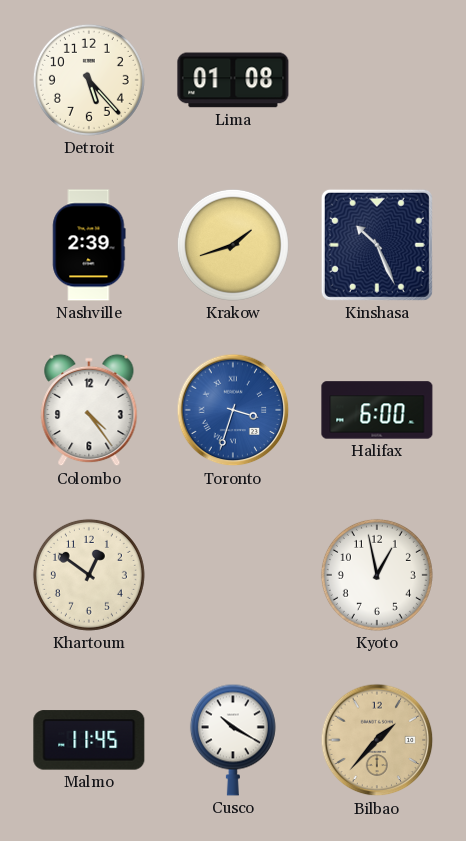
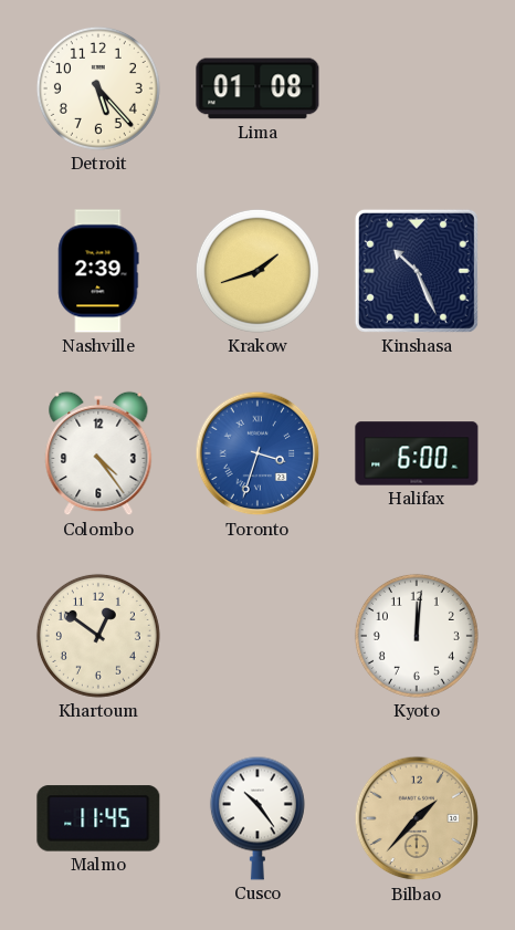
Kyoto: 12:58 -> 12:01
Cusco: 10:20 -> 10:24
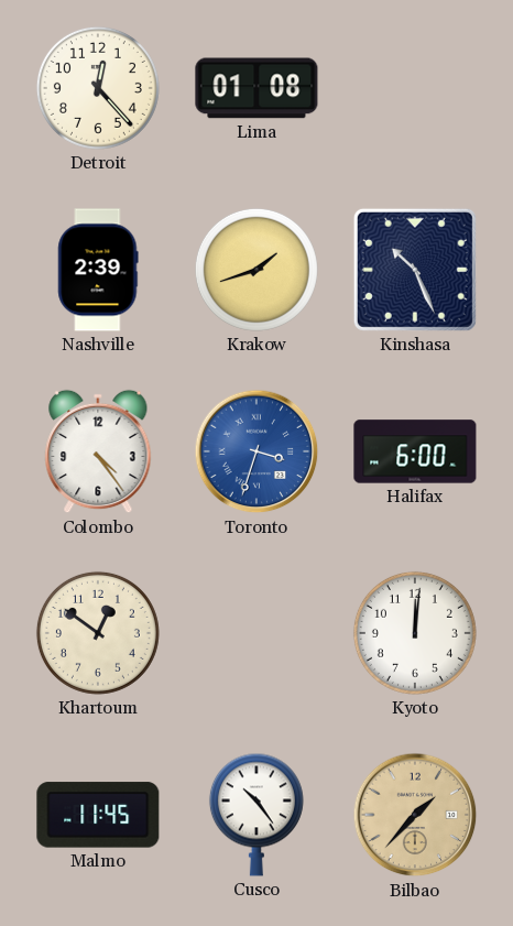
Detroit: 5:23 -> 12:23
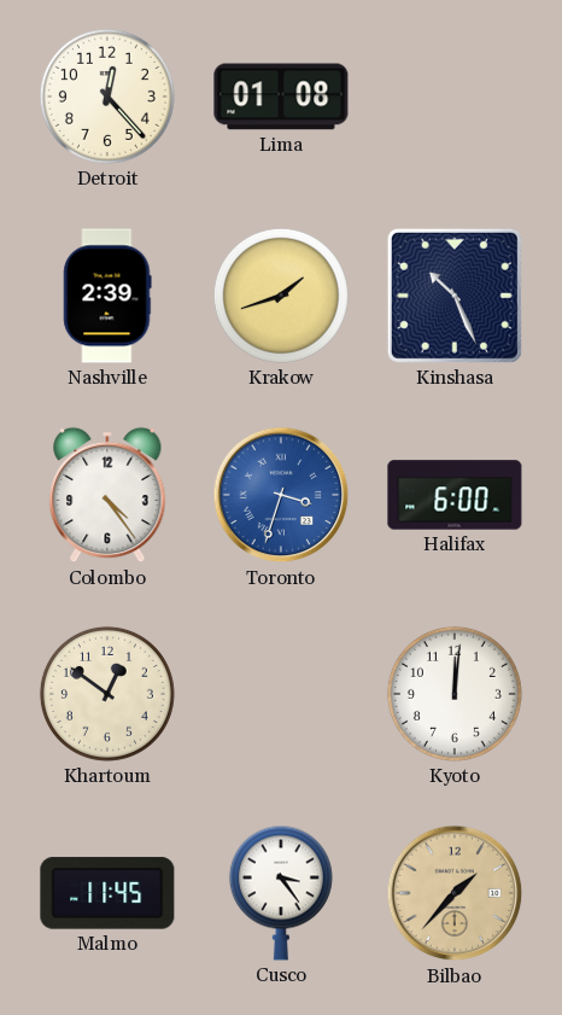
Cusco: 10:24 -> 3:24
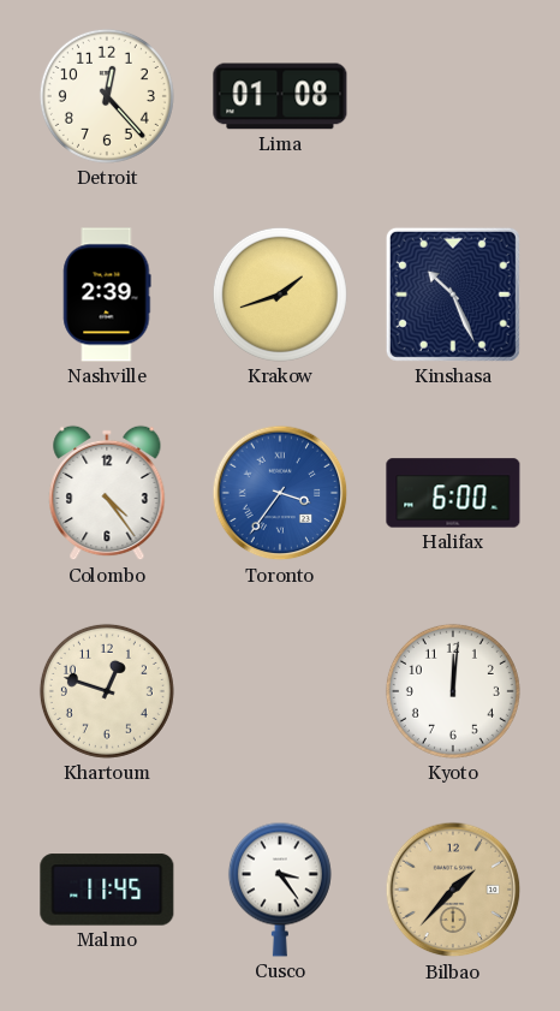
Toronto: 3:33 -> 3:36
Khartoum: 12:51 -> 12:48
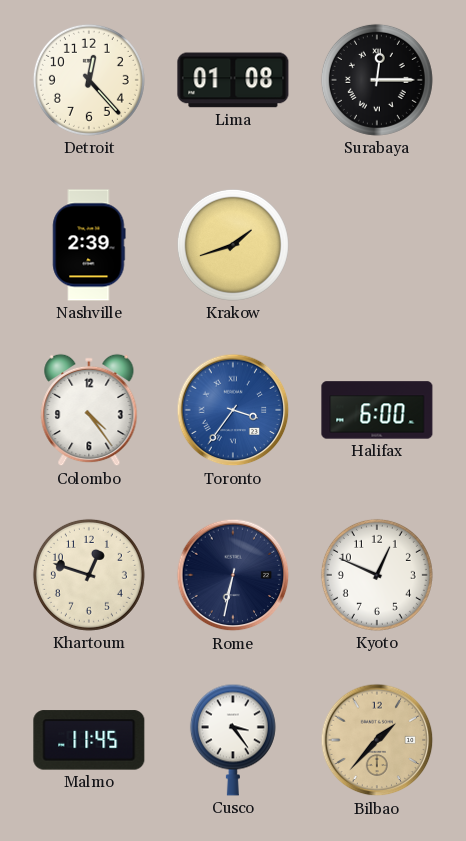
Surabaya: none -> 12:15
Kinshasa: 10:26 -> none
Rome: none -> 6:32
Kyoto: 12:01 -> 12:49
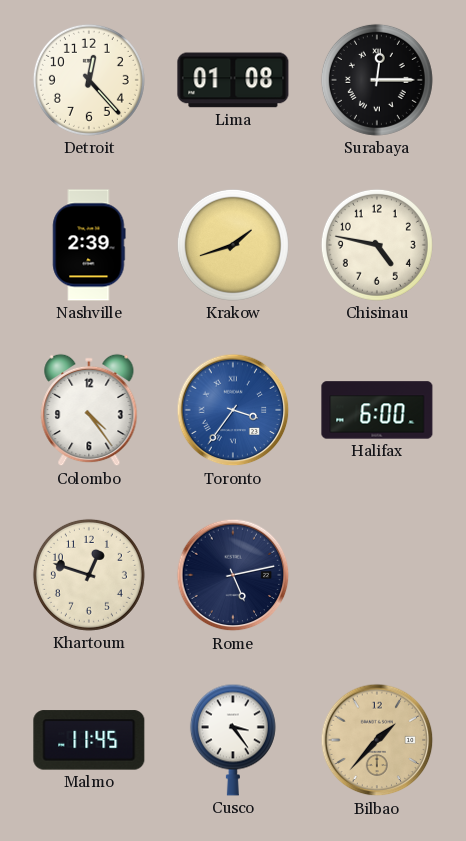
Chisinau: none -> 4:47
Rome: 6:32 -> 5:13
Kyoto: 12:49 -> none
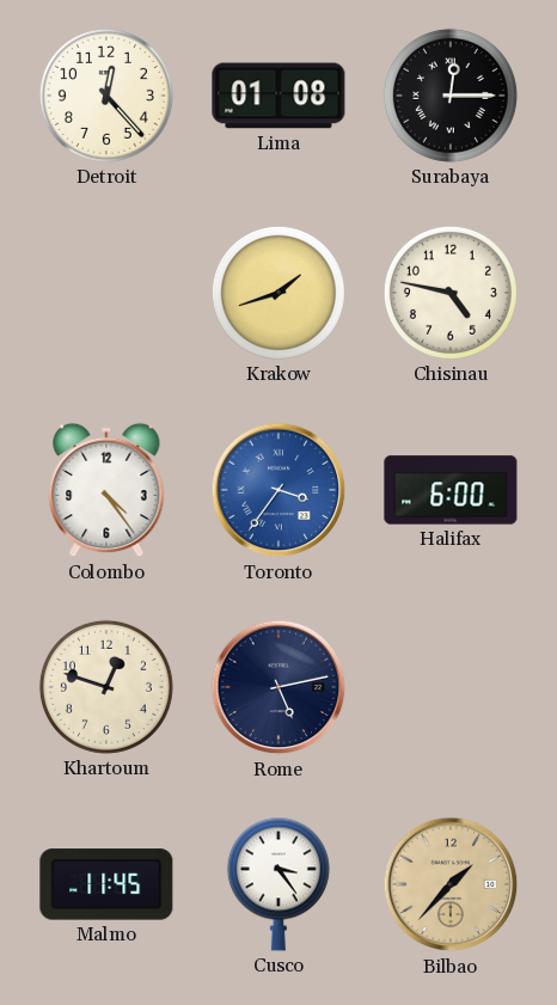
Nashville: 2:39 -> none
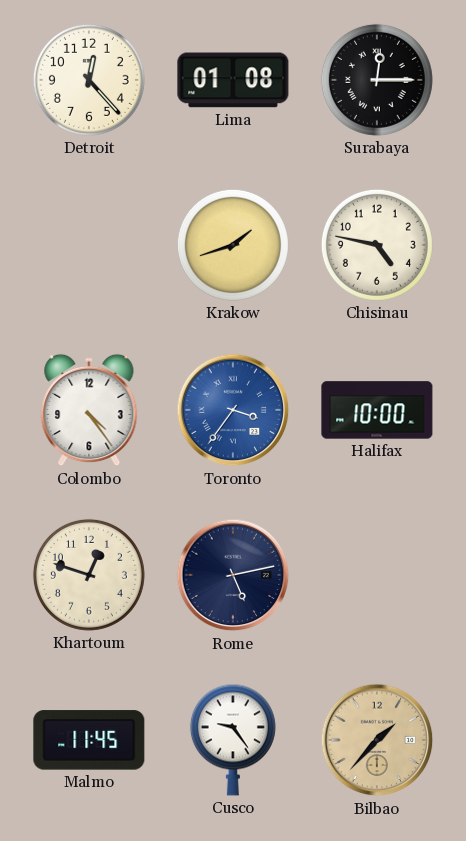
Halifax: 6:00 -> 10:00
Cusco: 3:24 -> 9:24
